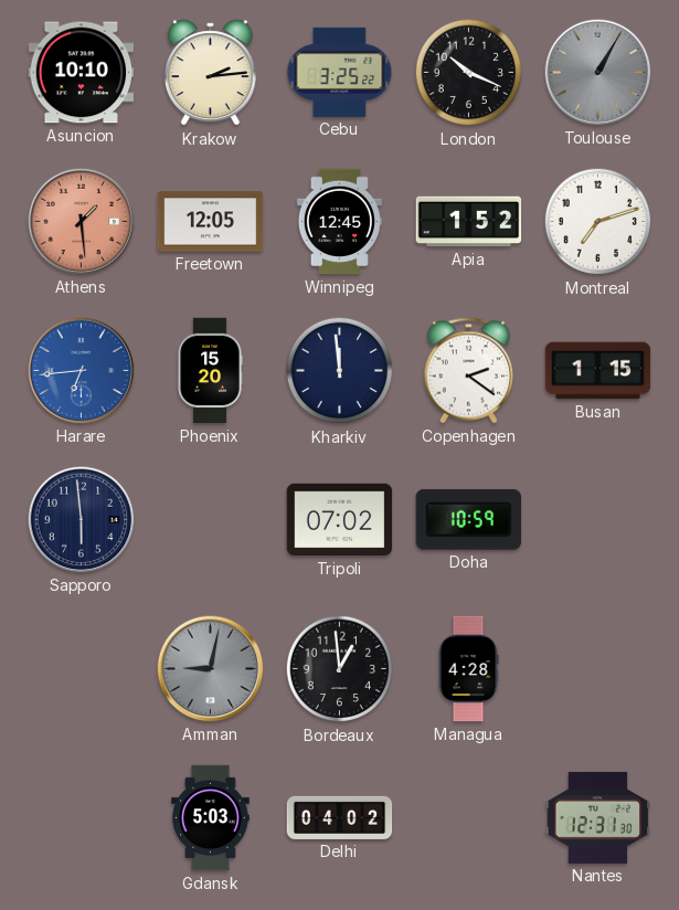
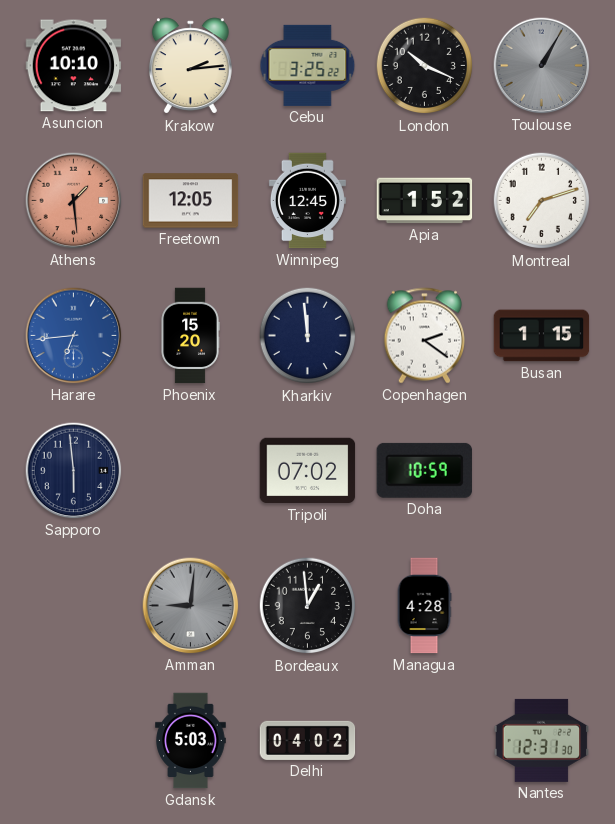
Amman: 9:02 -> 9:01
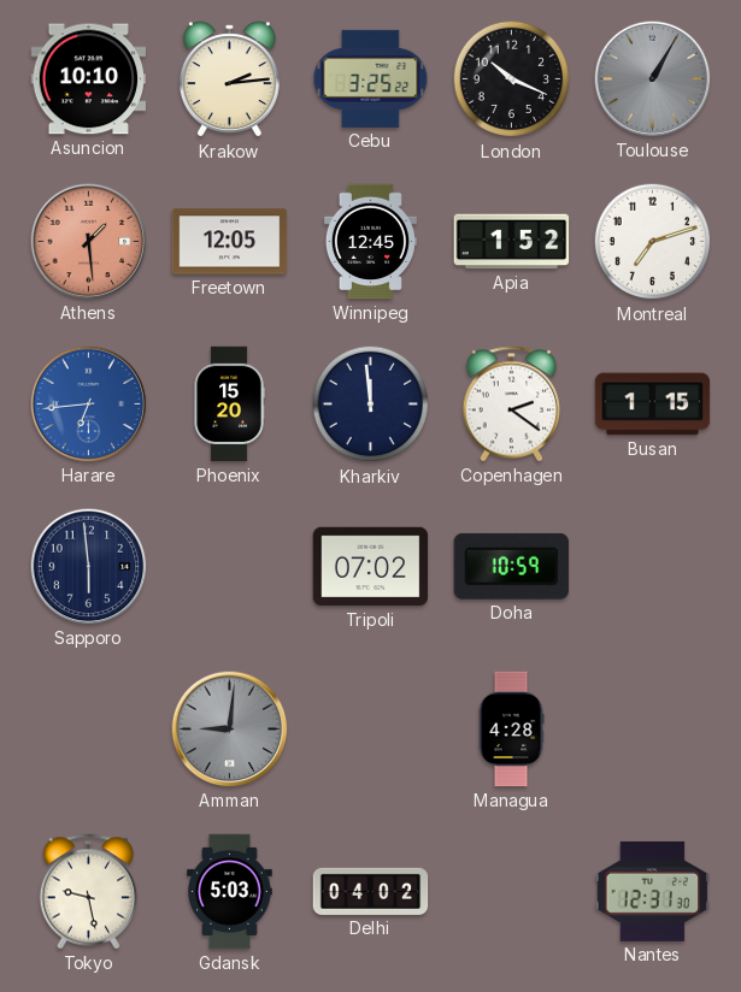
Bordeaux: 12:59 -> none
Tokyo: none -> 9:28
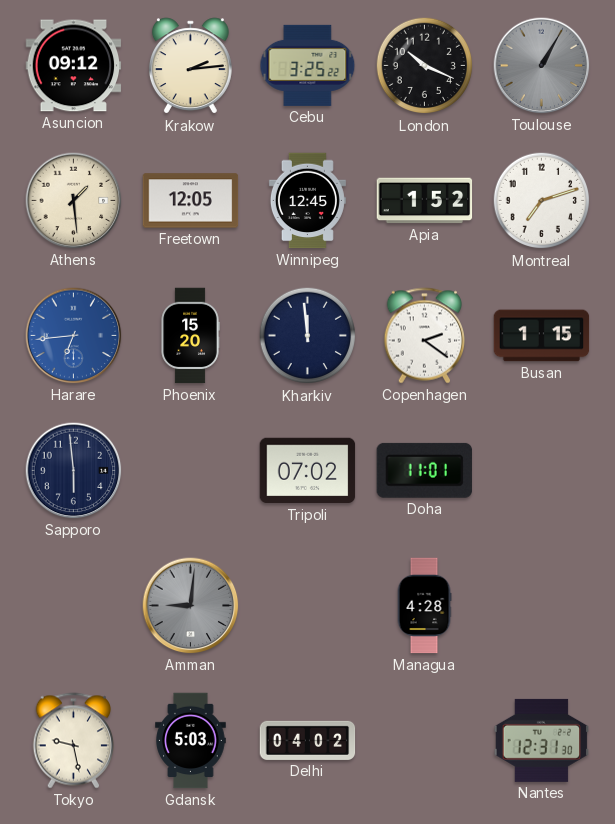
Asuncion: 10:10 -> 09:12
Athens dial: salmon -> cream
Doha: 10:59 -> 11:01
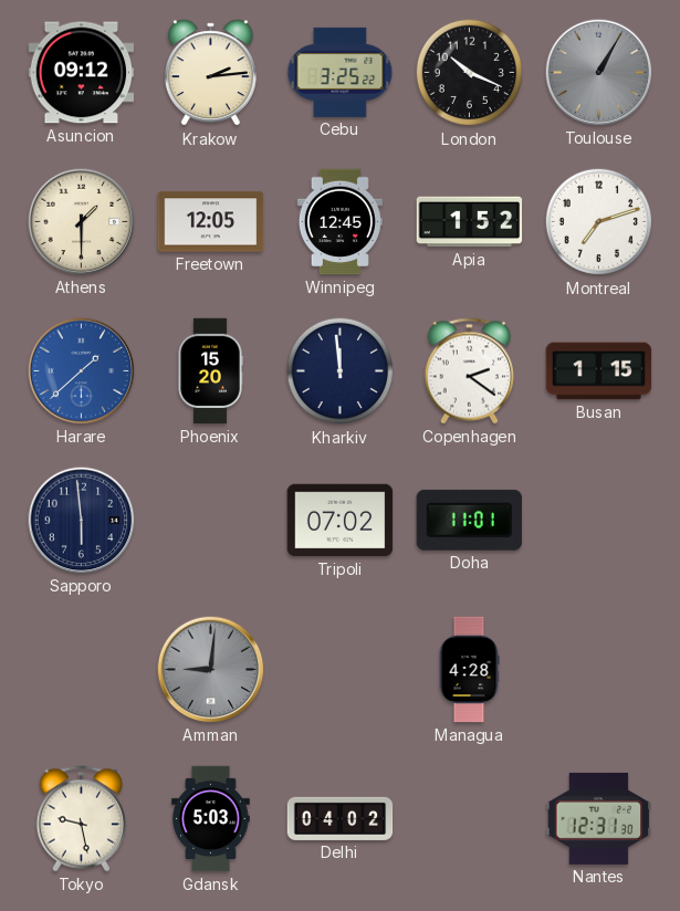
Athens: 1:29 -> 1:30
Harare: 6:44 -> 1:38
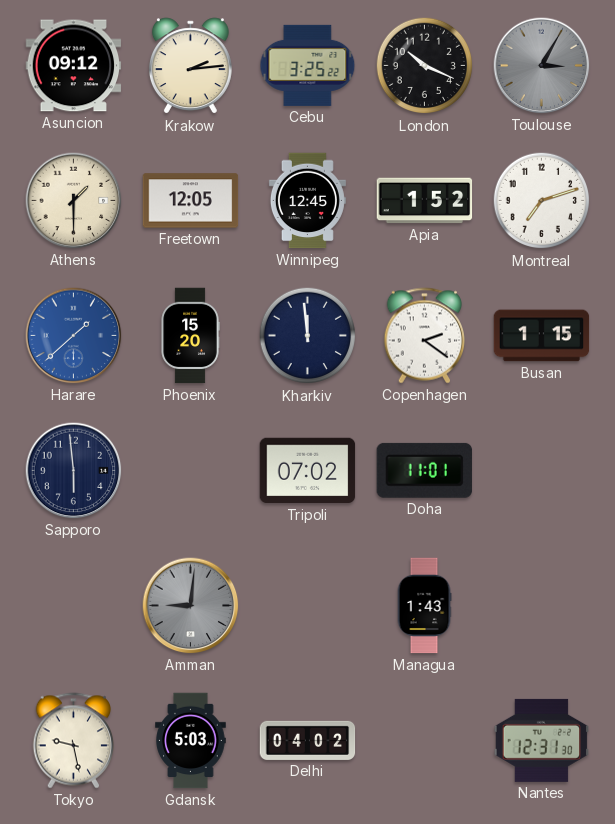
Toulouse: 1:05 -> 3:05
Managua: 4:28 -> 1:43
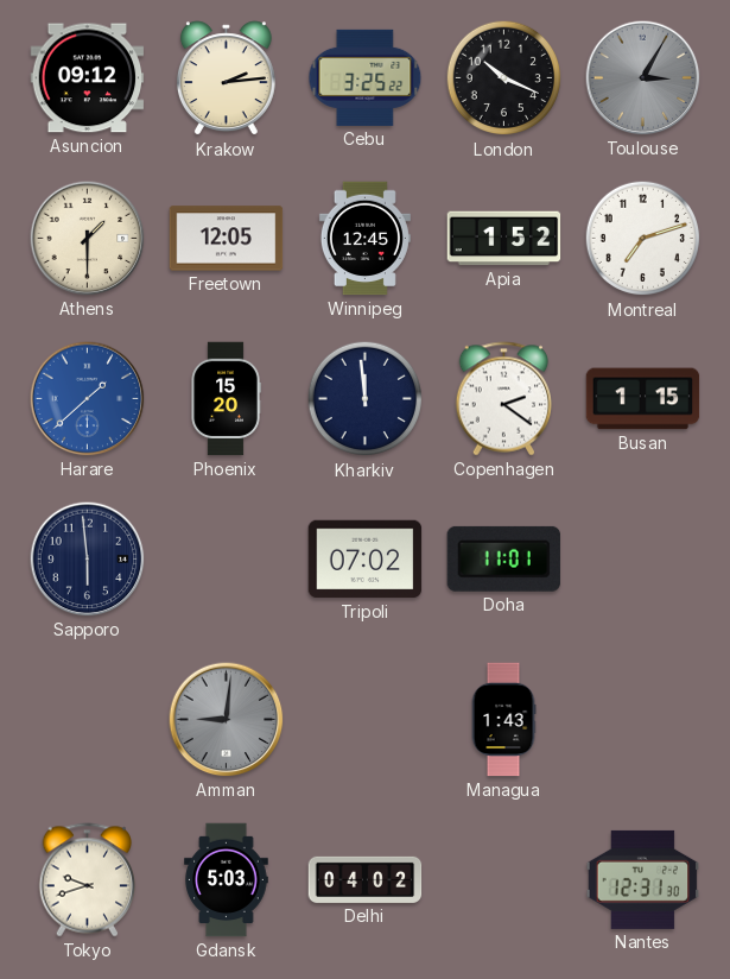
Tokyo: 9:28 -> 9:42
